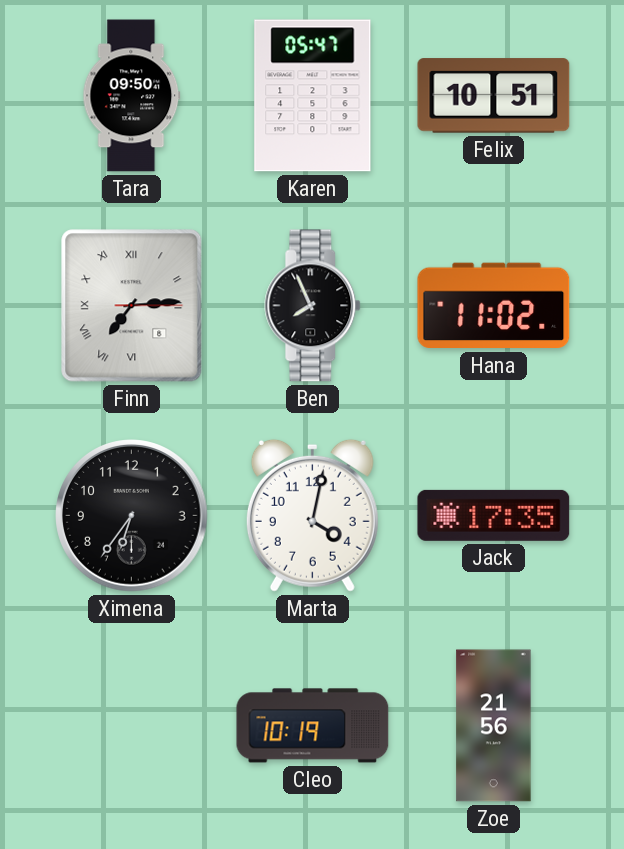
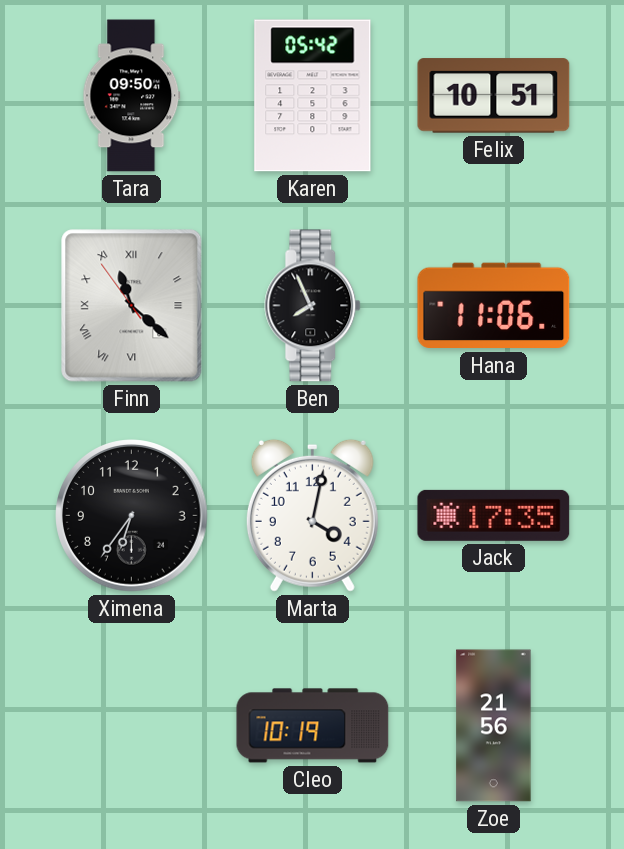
Karen: 05:47 -> 05:42
Finn: 7:14 -> 11:21
Hana: 11:02 -> 11:06
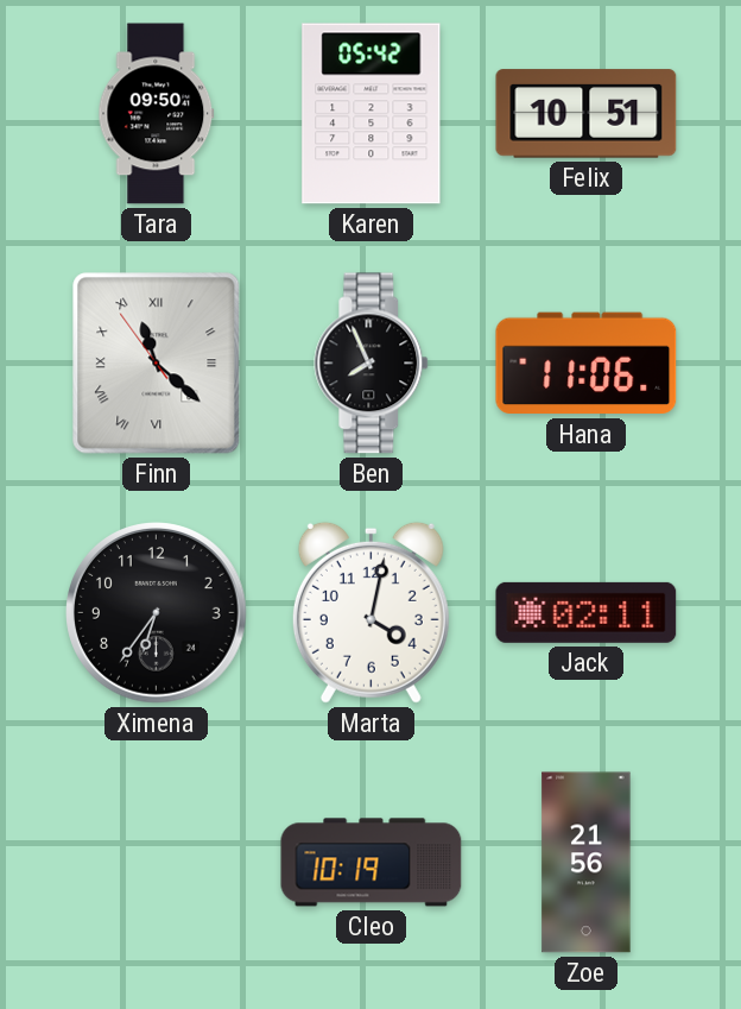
Jack: 17:35 -> 02:11
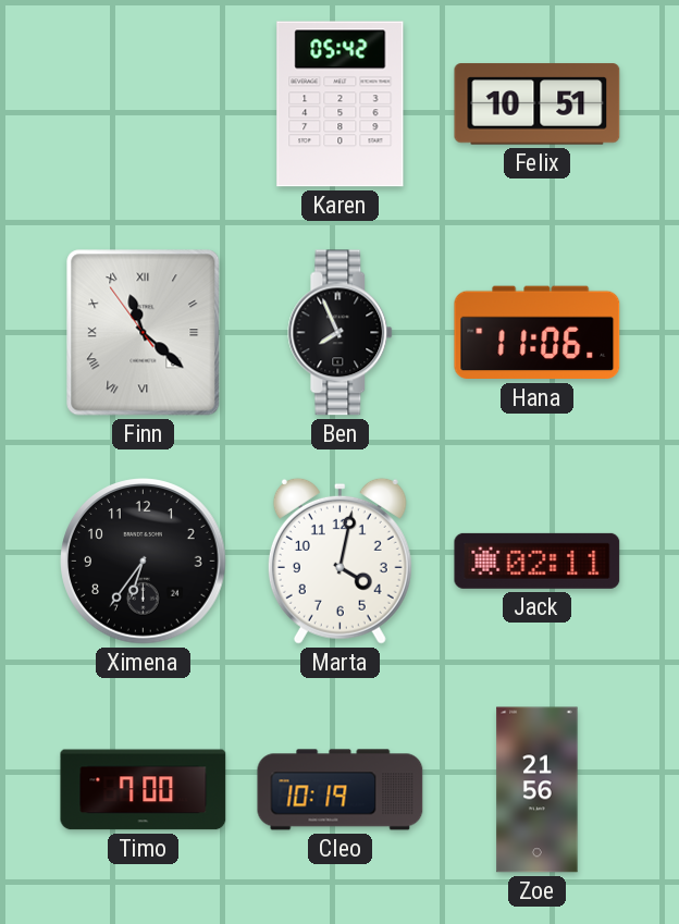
Tara: 09:50 -> none
Timo: none -> 7:00
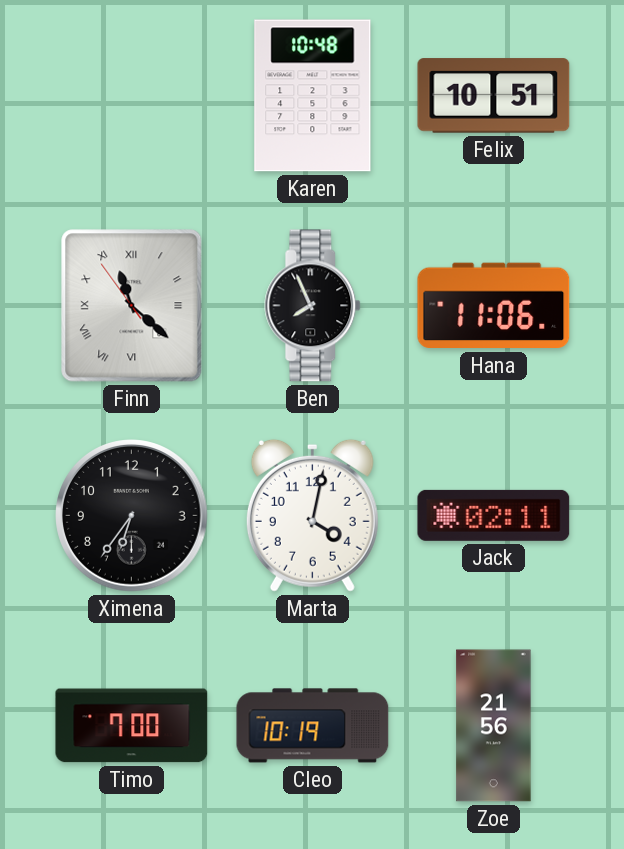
Karen: 05:42 -> 10:48
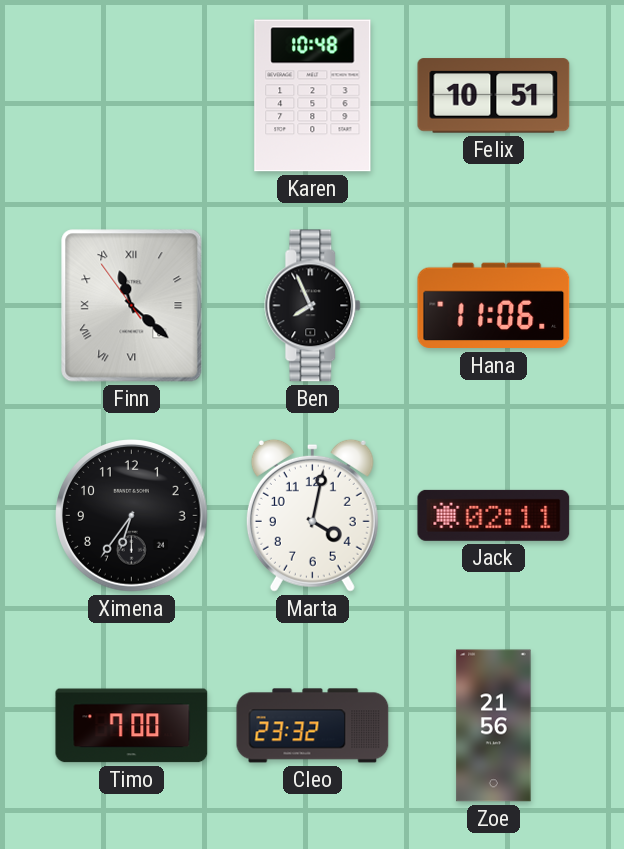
Cleo: 10:19 -> 23:32
